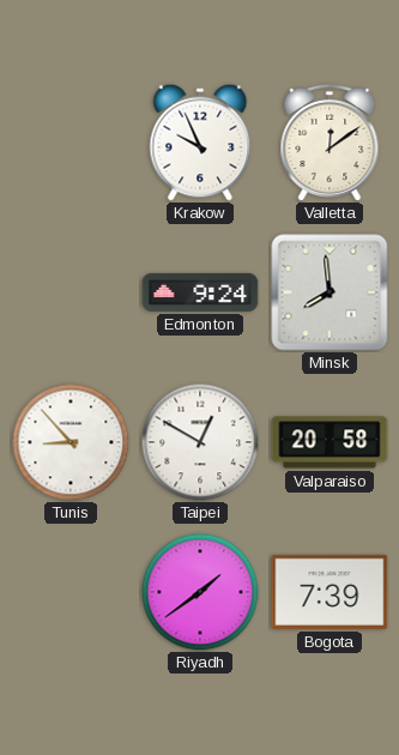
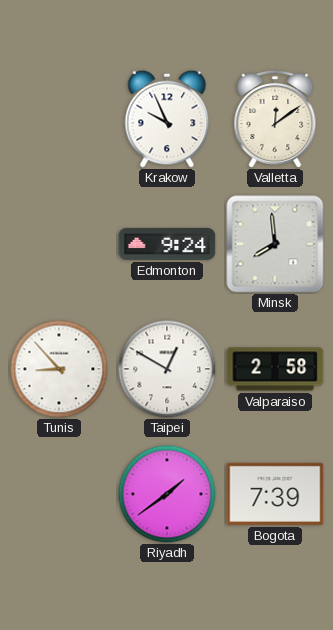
Valparaiso: 20:58 -> 2:58
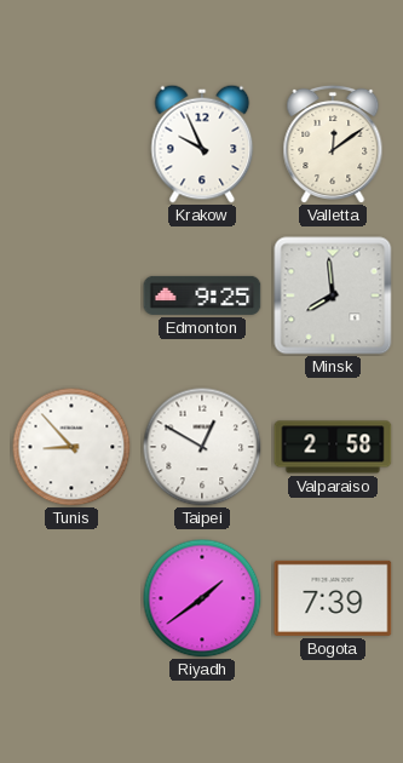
Edmonton: 9:24 -> 9:25
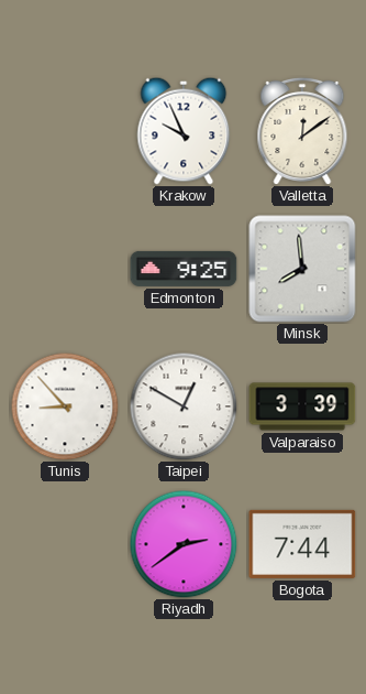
Valparaiso: 2:58 -> 3:39
Riyadh: 1:39 -> 2:39
Bogota: 7:39 -> 7:44
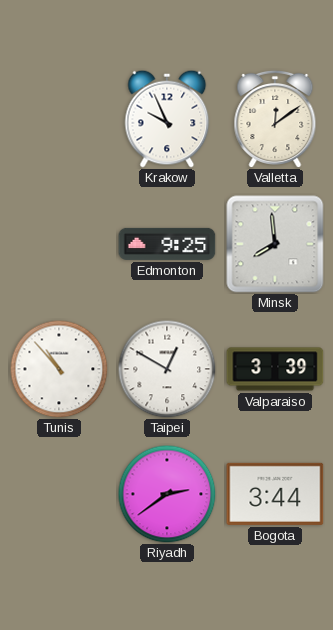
Tunis: 8:53 -> 10:53
Bogota: 7:44 -> 3:44
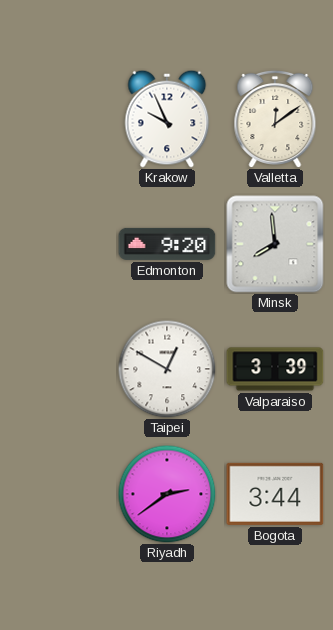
Edmonton: 9:25 -> 9:20
Tunis: 10:53 -> none
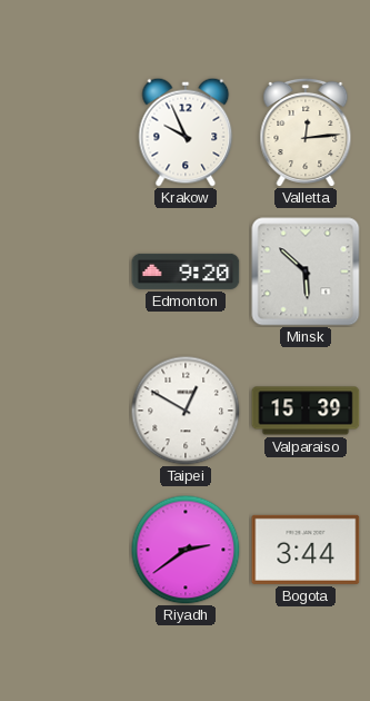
Valletta: 12:09 -> 12:14
Minsk: 7:59 -> 5:52
Valparaiso: 3:39 -> 15:39
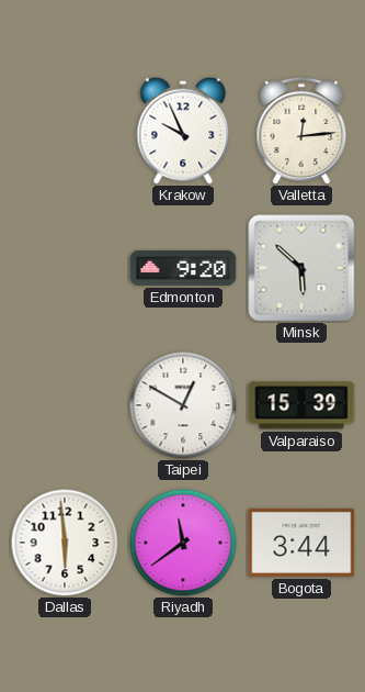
Dallas: none -> 5:59
Riyadh: 2:39 -> 11:39
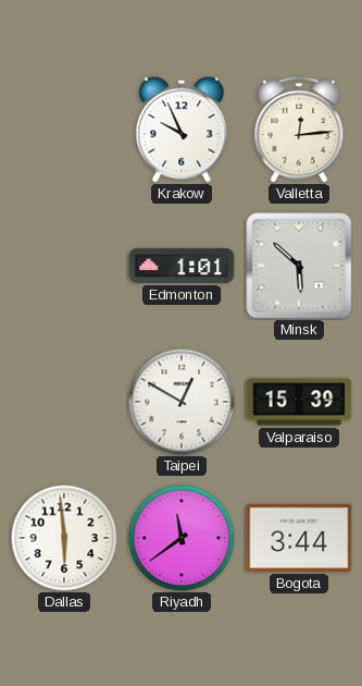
Edmonton: 9:20 -> 1:01
